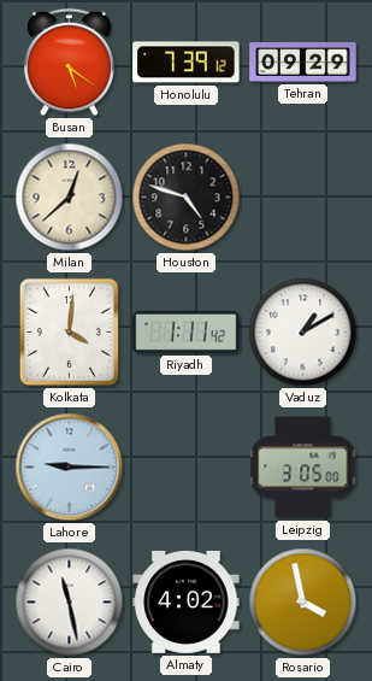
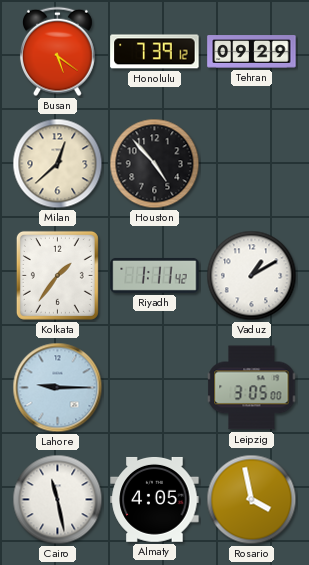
Houston: 4:48 -> 4:53
Kolkata: 4:01 -> 1:36
Almaty: 4:02 -> 4:05
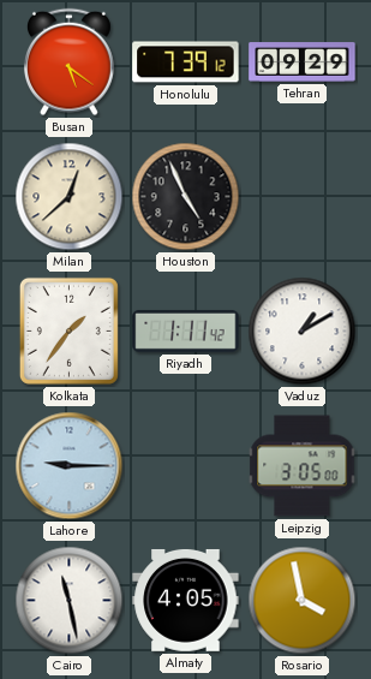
Houston: 4:53 -> 4:56
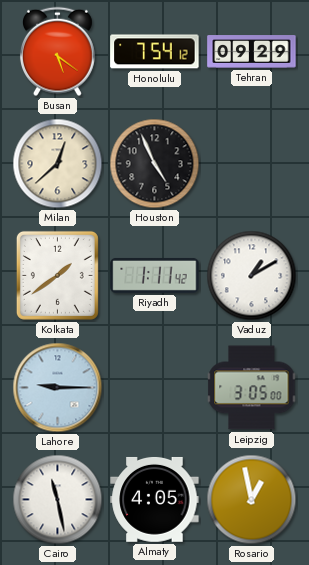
Honolulu: 7:39 -> 7:54
Kolkata: 1:36 -> 1:39
Rosario: 3:58 -> 12:58
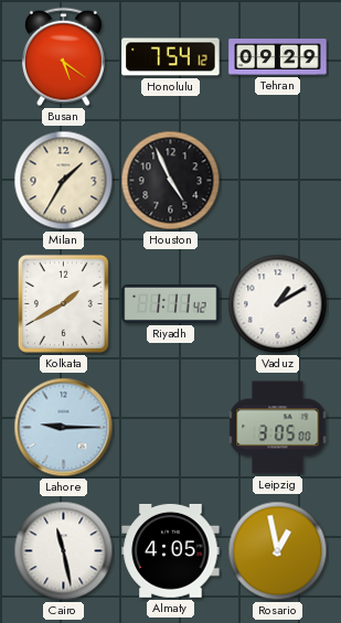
Milan: 12:38 -> 1:35
Kolkata: 1:39 -> 1:40
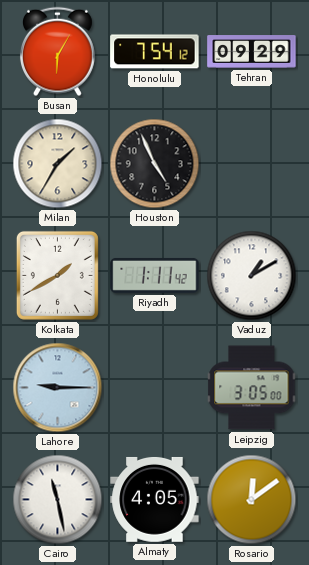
Busan: 5:21 -> 6:05
Rosario: 12:58 -> 12:09
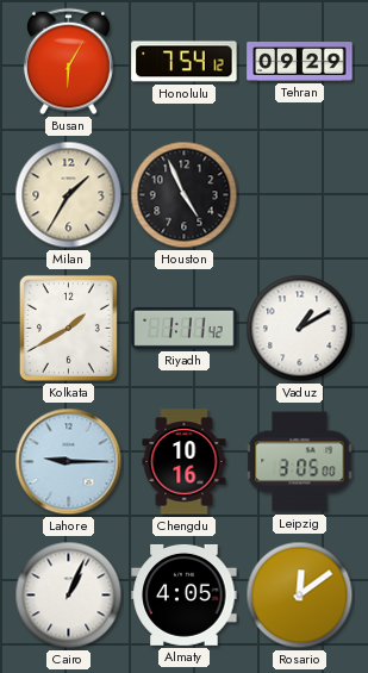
Chengdu: none -> 10:16
Cairo: 11:28 -> 1:04
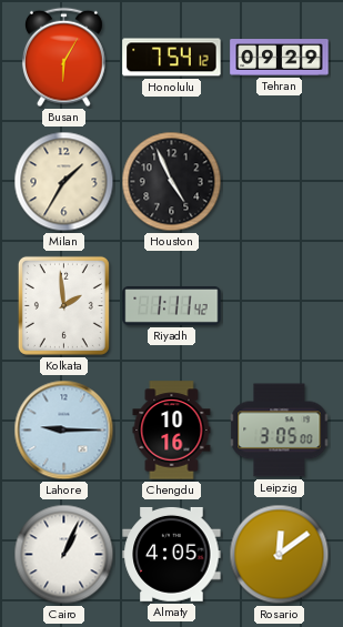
Kolkata: 1:40 -> 1:59
Vaduz: 1:10 -> none
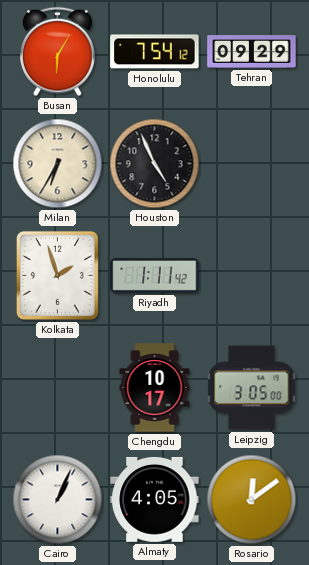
Milan: 1:35 -> 6:35
Kolkata: 1:59 -> 1:57
Lahore: 9:15 -> none
Chengdu: 10:16 -> 10:17
